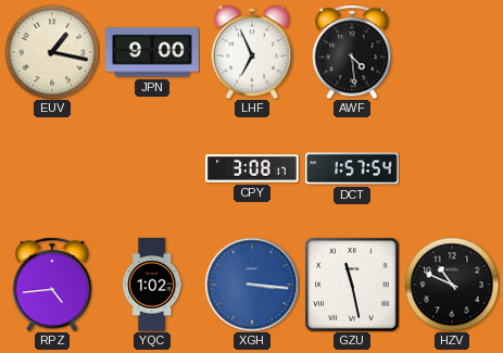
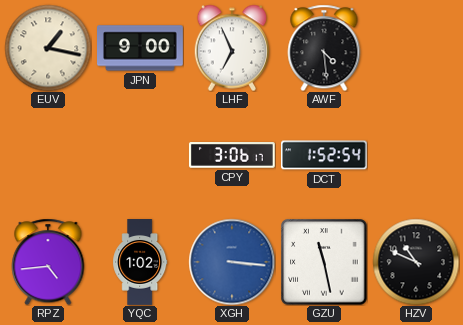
CPY: 3:08 -> 3:06
DCT: 1:57 -> 1:52
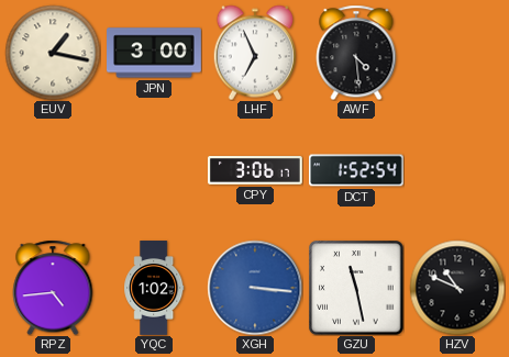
JPN: 9:00 -> 3:00
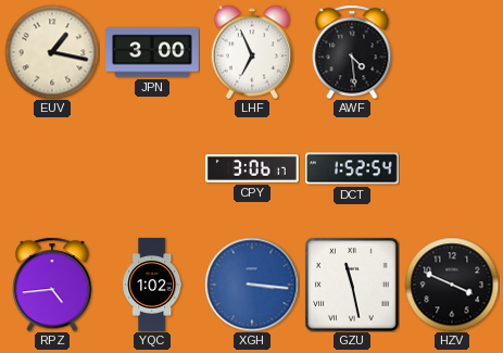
HZV: 10:49 -> 3:49
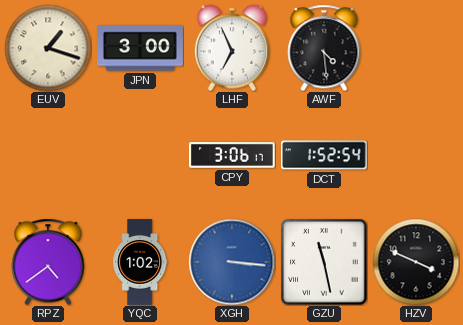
EUV: 1:17 -> 1:18
RPZ: 4:44 -> 4:39
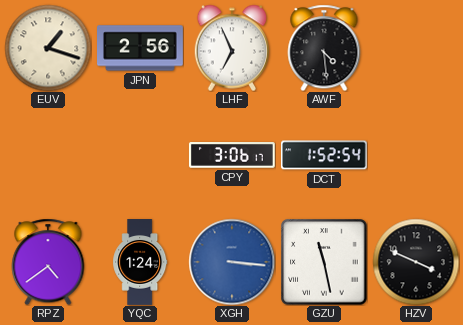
JPN: 3:00 -> 2:56
YQC: 1:02 -> 1:24
